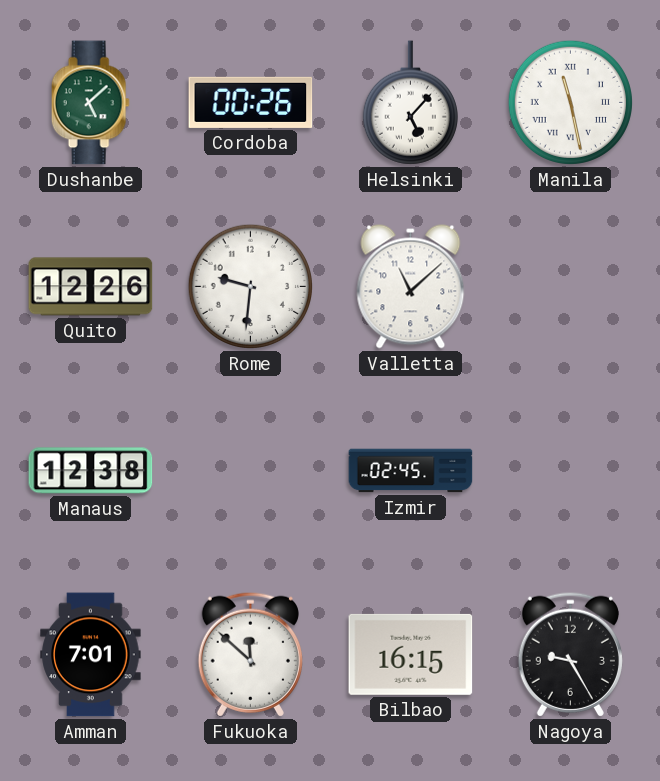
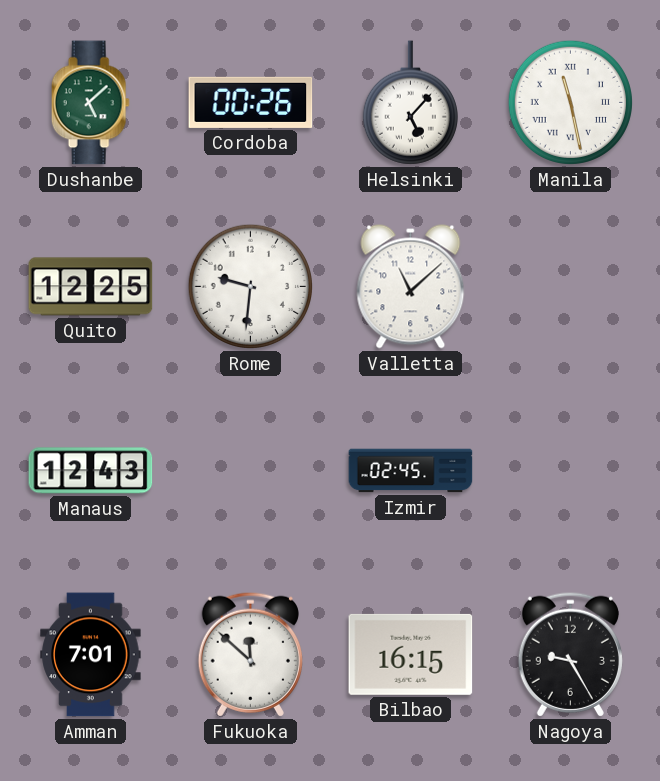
Quito: 12:26 -> 12:25
Manaus: 12:38 -> 12:43
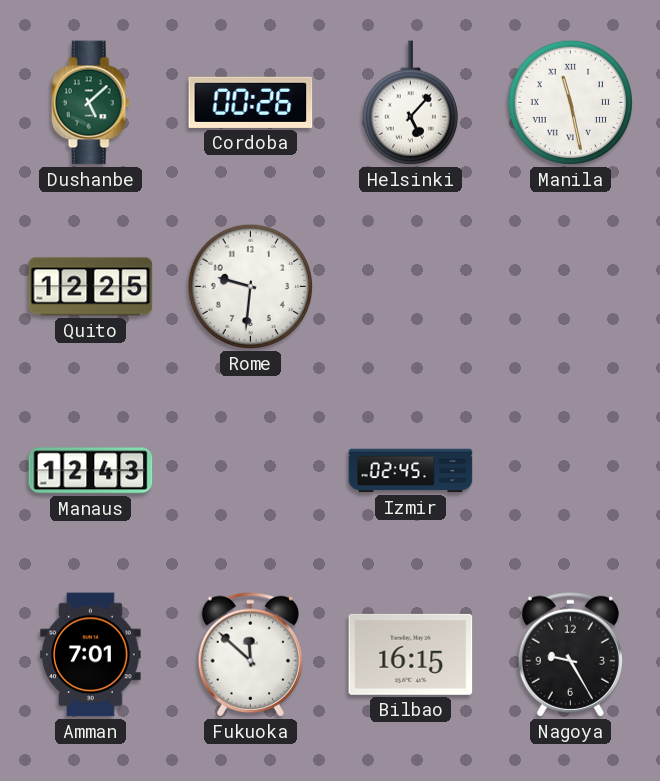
Valletta: 11:08 -> none
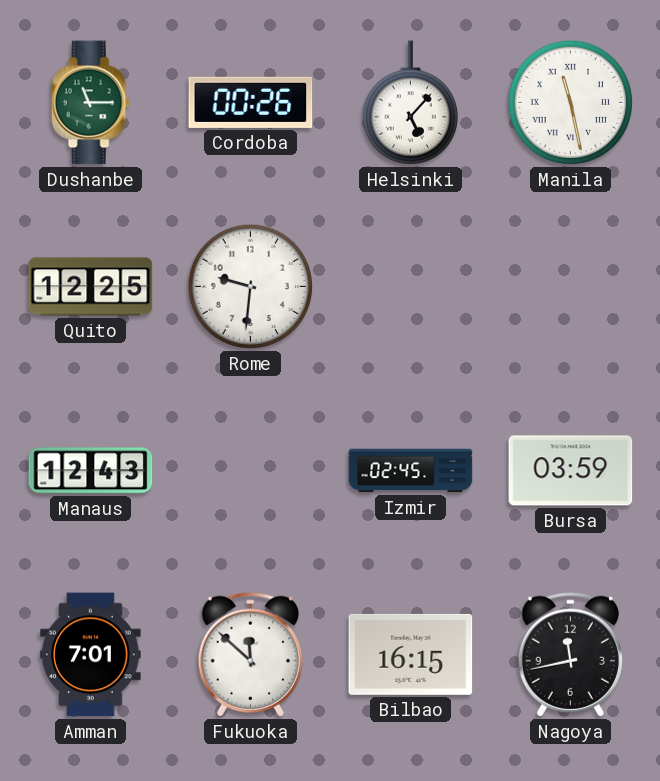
Dushanbe: 5:08 -> 11:15
Bursa: none -> 03:59
Nagoya: 9:25 -> 11:43
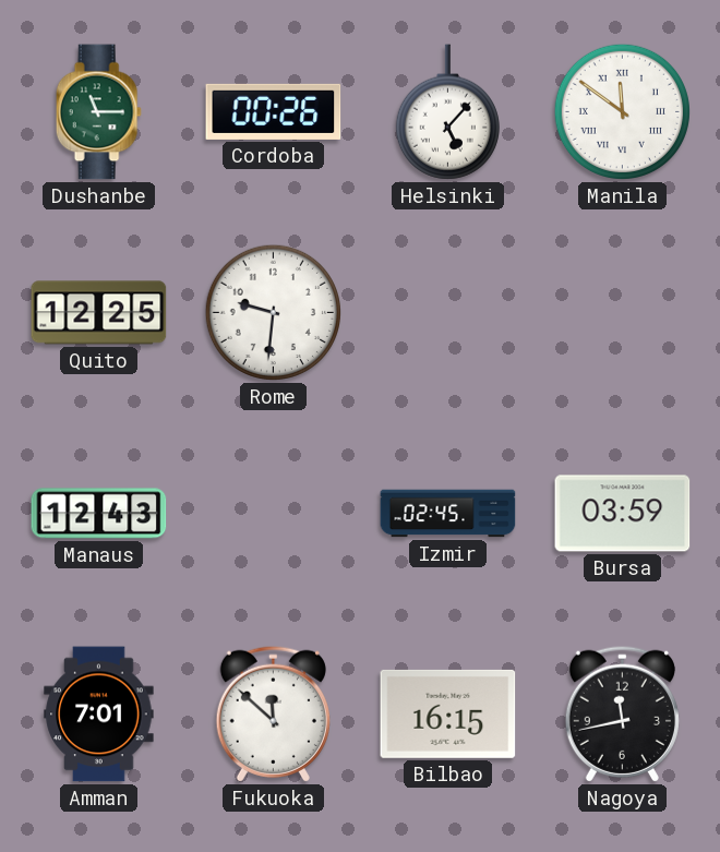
Manila: 11:28 -> 11:51
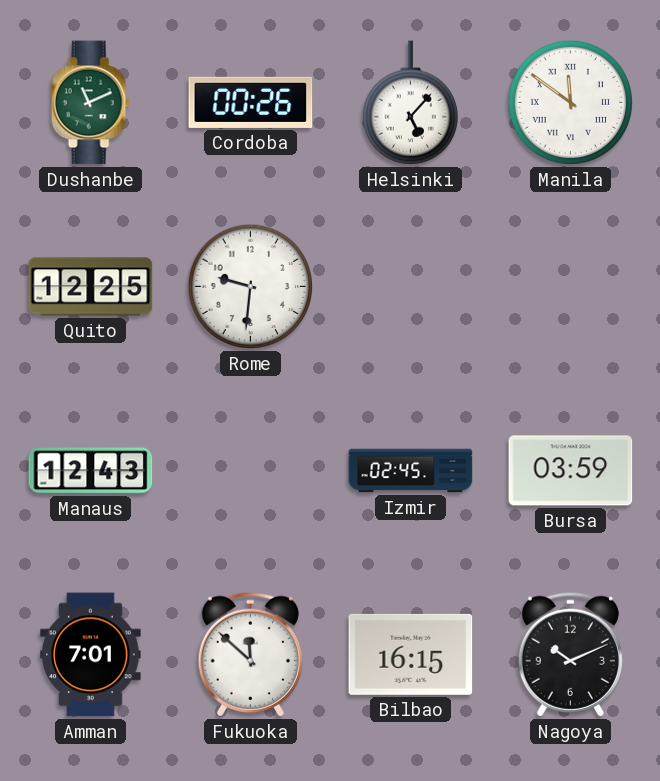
Dushanbe: 11:15 -> 11:11
Nagoya: 11:43 -> 10:11
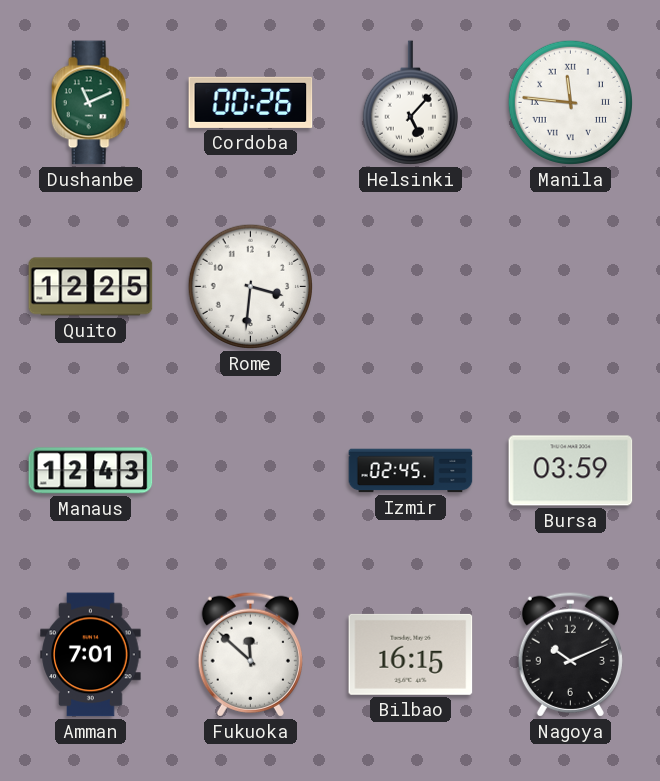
Manila: 11:51 -> 11:46
Rome: 9:31 -> 3:31
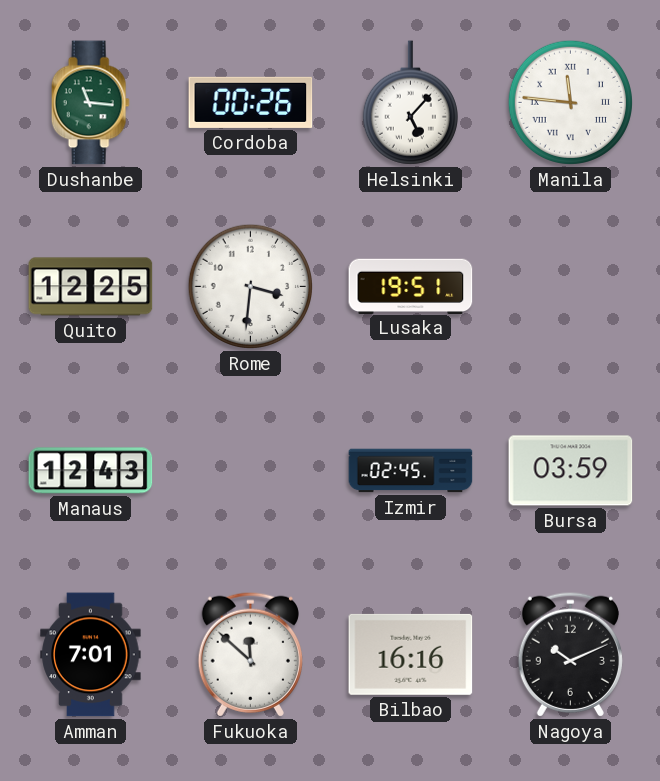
Dushanbe: 11:11 -> 11:16
Lusaka: none -> 19:51
Bilbao: 16:15 -> 16:16
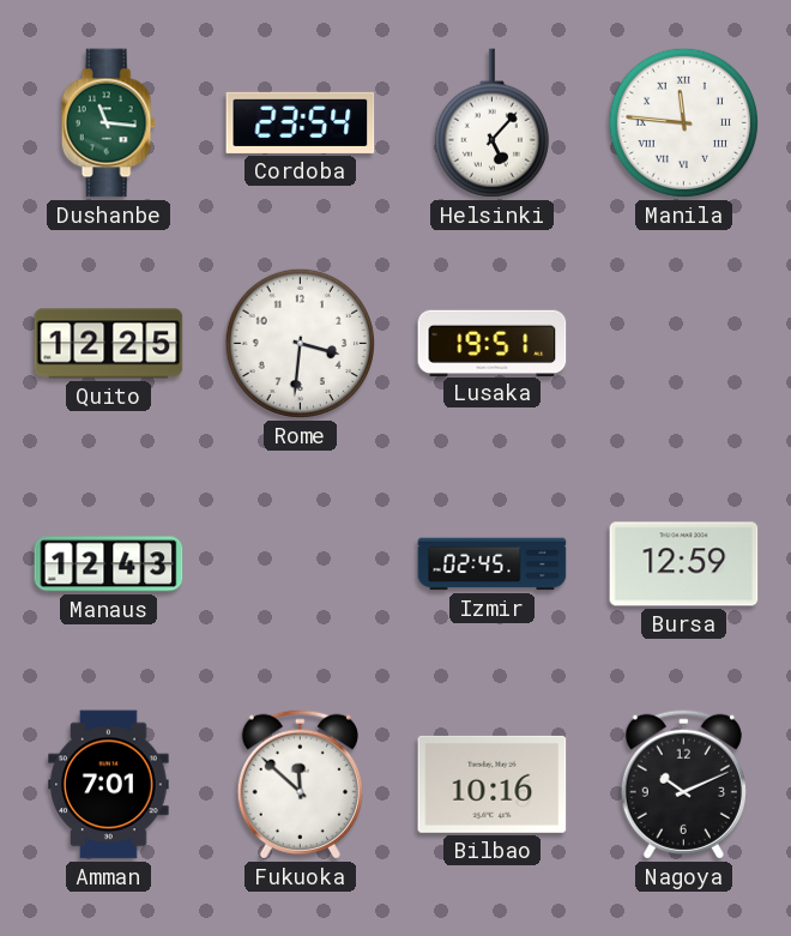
Cordoba: 00:26 -> 23:54
Bursa: 03:59 -> 12:59
Bilbao: 16:16 -> 10:16
